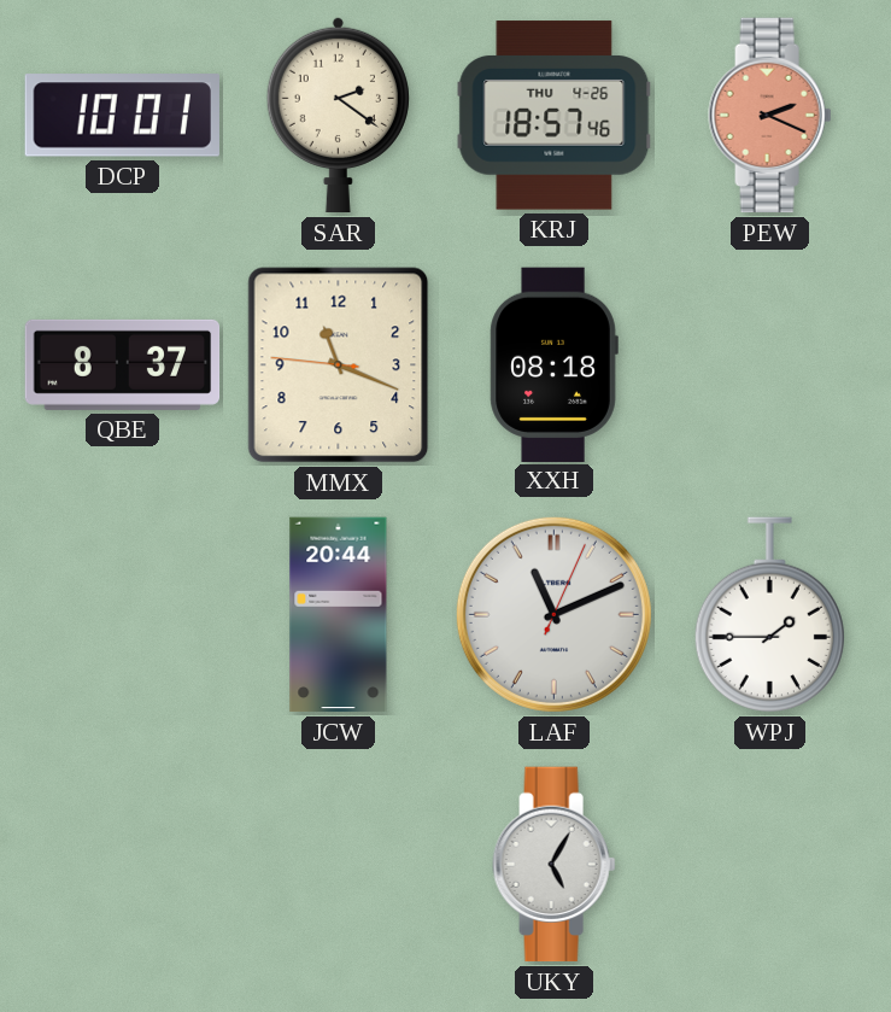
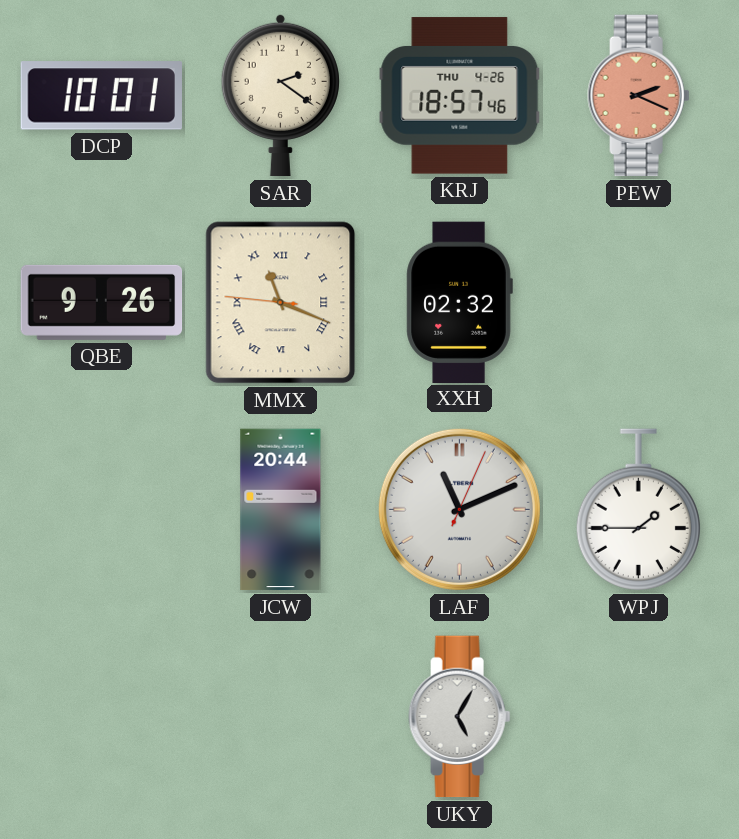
QBE: 8:37 -> 9:26
MMX numerals: Arabic -> Roman
XXH: 08:18 -> 02:32
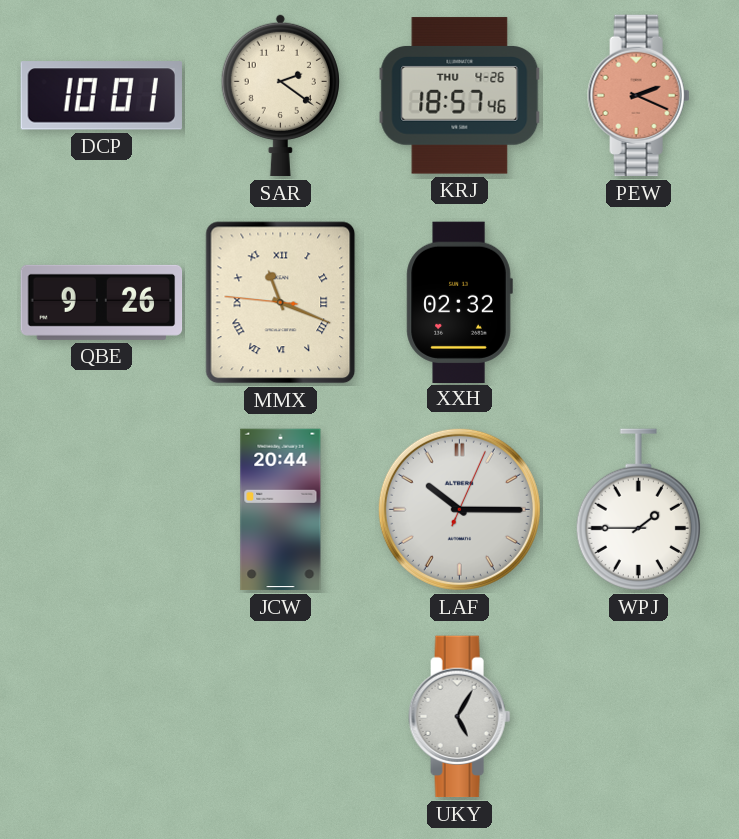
LAF: 11:11 -> 10:15
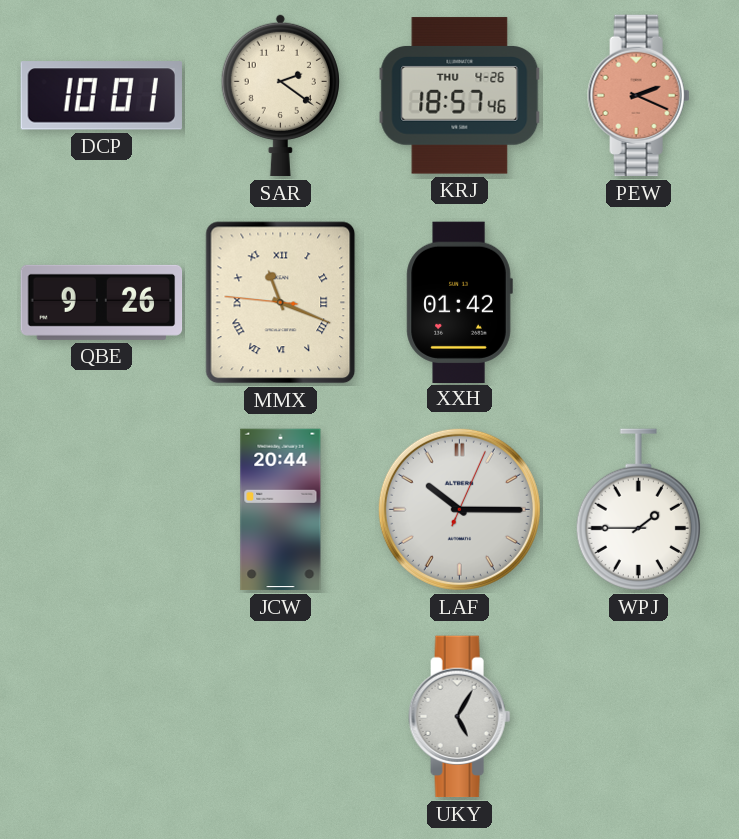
XXH: 02:32 -> 01:42
